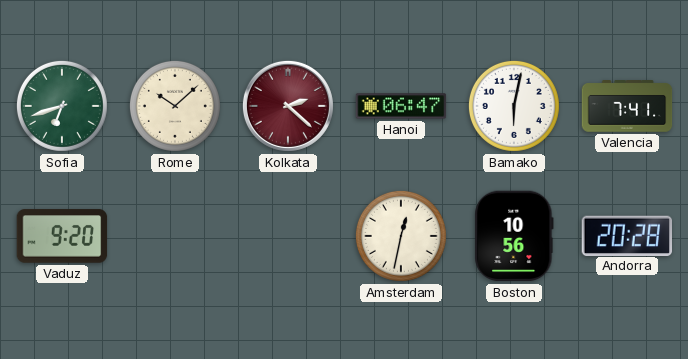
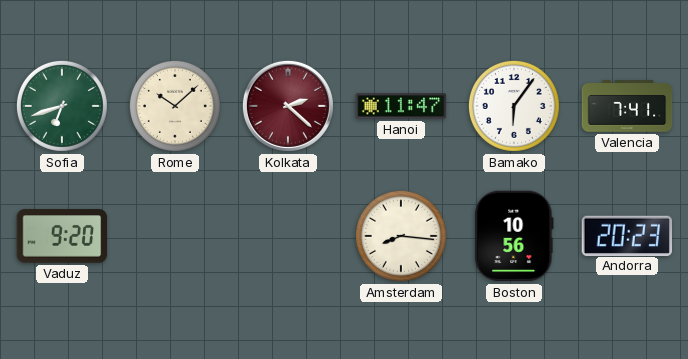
Hanoi: 06:47 -> 11:47
Bamako: 6:02 -> 6:06
Amsterdam: 12:32 -> 8:16
Andorra: 20:28 -> 20:23
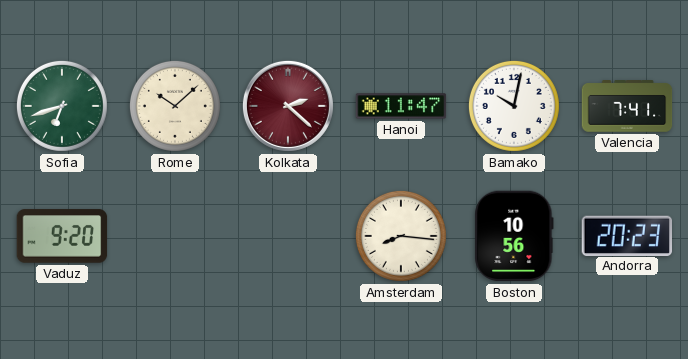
Bamako: 6:06 -> 10:02
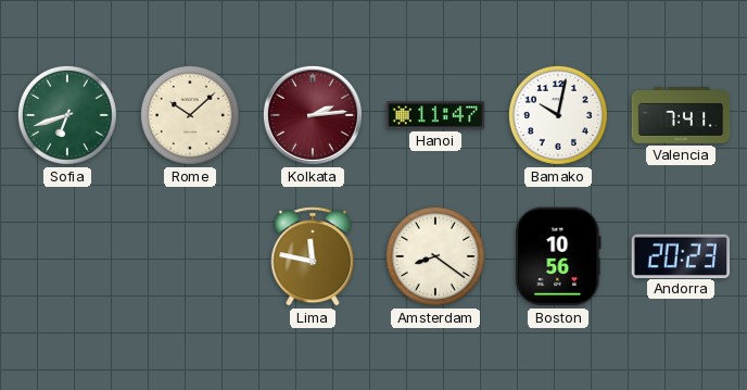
Kolkata: 2:22 -> 2:14
Vaduz: 9:20 -> none
Lima: none -> 11:47
Amsterdam: 8:16 -> 8:21
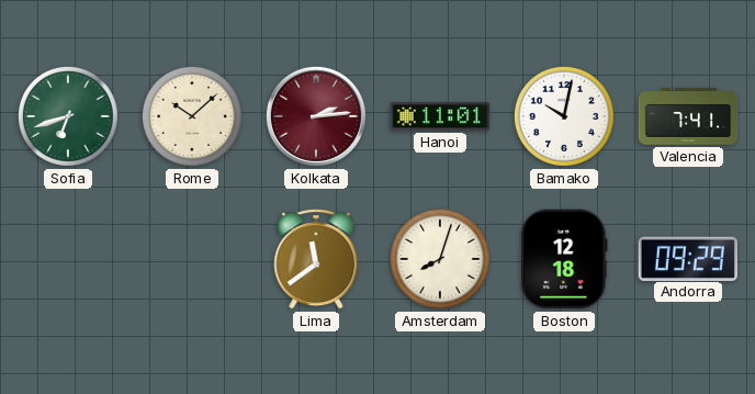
Hanoi: 11:47 -> 11:01
Lima: 11:47 -> 11:39
Amsterdam: 8:21 -> 8:03
Boston: 10:56 -> 12:18
Andorra: 20:23 -> 09:29
